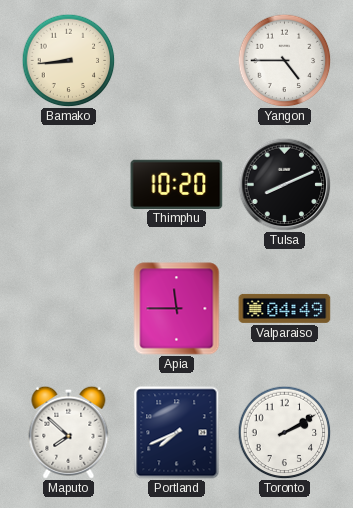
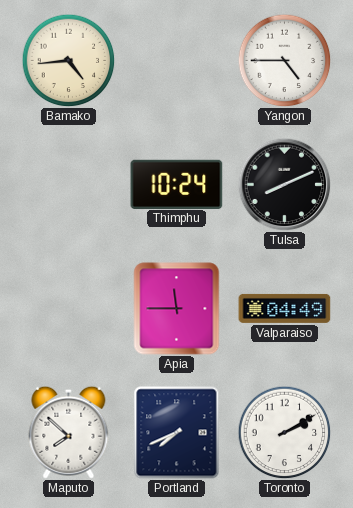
Bamako: 8:44 -> 4:44
Thimphu: 10:20 -> 10:24
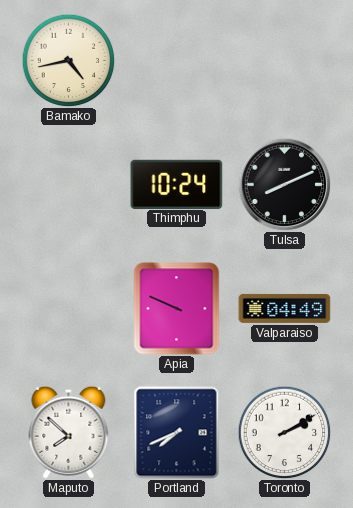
Bamako: 4:44 -> 4:43
Yangon: 4:45 -> none
Apia: 11:45 -> 9:49
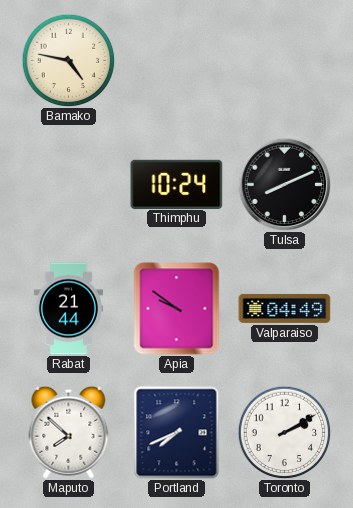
Bamako: 4:43 -> 4:47
Rabat: none -> 21:44
Apia: 9:49 -> 9:51
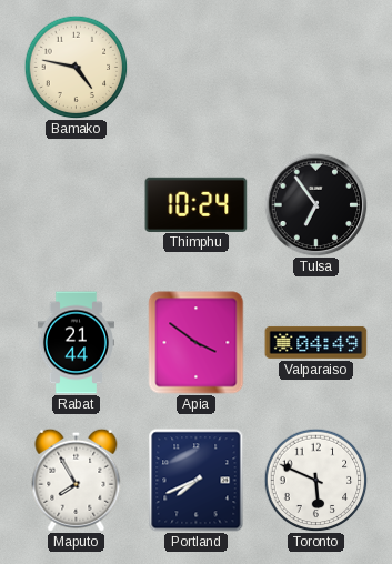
Tulsa: 8:11 -> 6:54
Apia: 9:51 -> 3:51
Maputo: 7:52 -> 7:55
Toronto: 2:10 -> 5:49
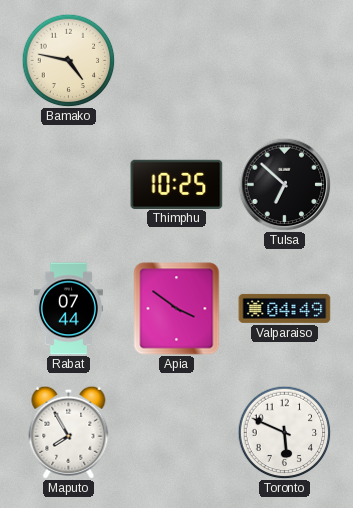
Thimphu: 10:24 -> 10:25
Tulsa: 6:54 -> 6:52
Rabat: 21:44 -> 07:44
Portland: 7:41 -> none
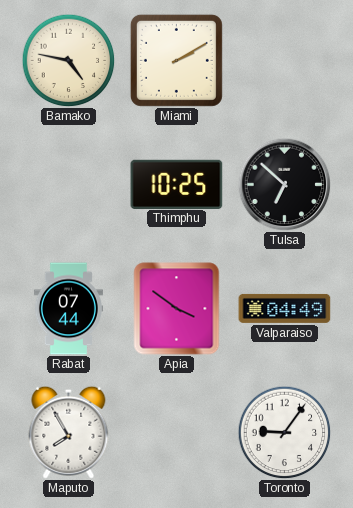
Miami: none -> 2:10
Toronto: 5:49 -> 9:06
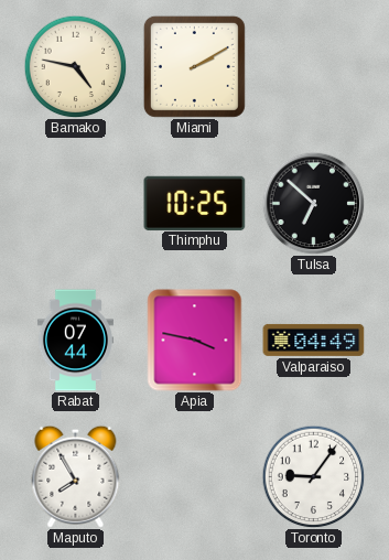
Apia: 3:51 -> 3:47
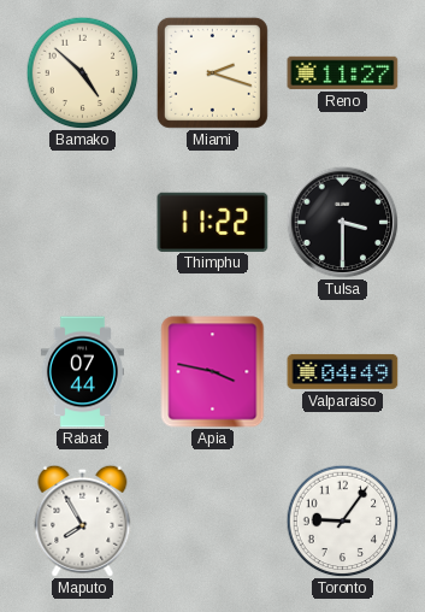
Bamako: 4:47 -> 4:52
Miami: 2:10 -> 2:18
Reno: none -> 11:27
Thimphu: 10:25 -> 11:22
Tulsa: 6:52 -> 3:30
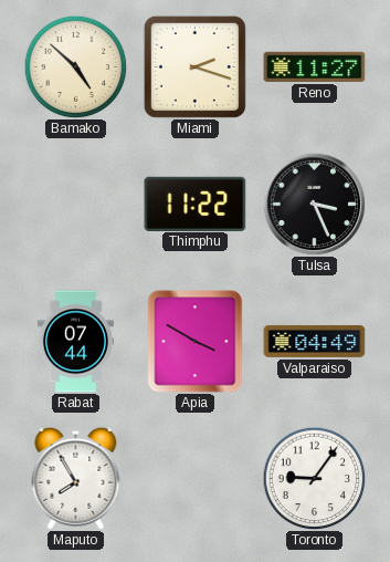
Tulsa: 3:30 -> 3:26
Apia: 3:47 -> 3:50
